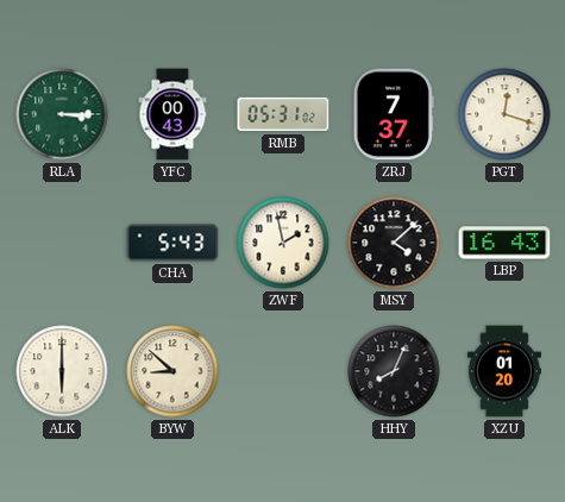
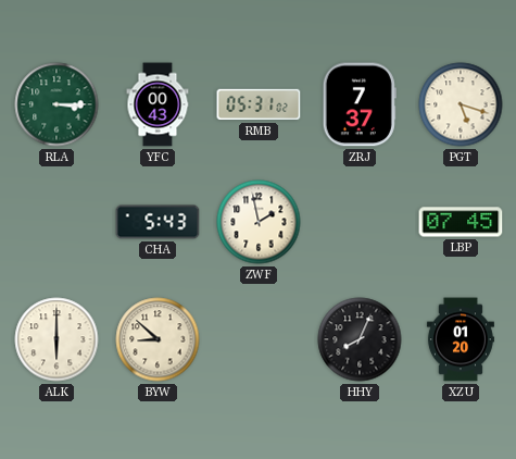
PGT: 12:18 -> 5:18
MSY: 4:08 -> none
LBP: 16:43 -> 07:45
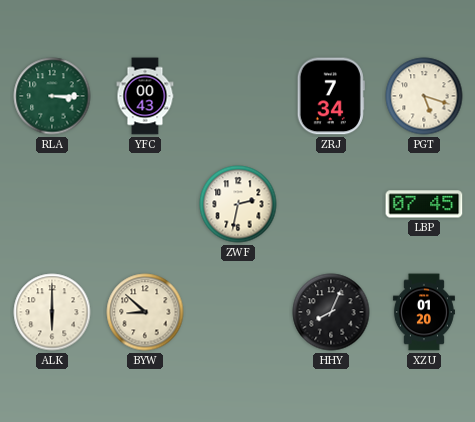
RMB: 05:31 -> none
ZRJ: 7:37 -> 7:34
CHA: 5:43 -> none
ZWF: 1:58 -> 2:32
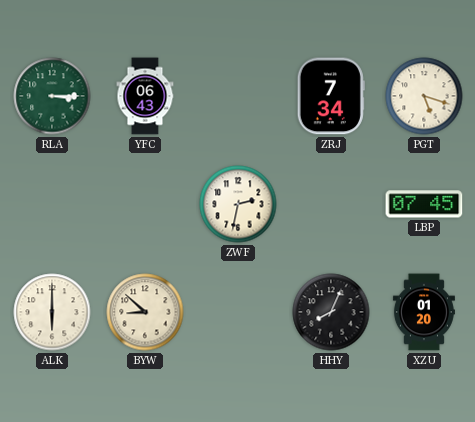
YFC: 00:43 -> 06:43
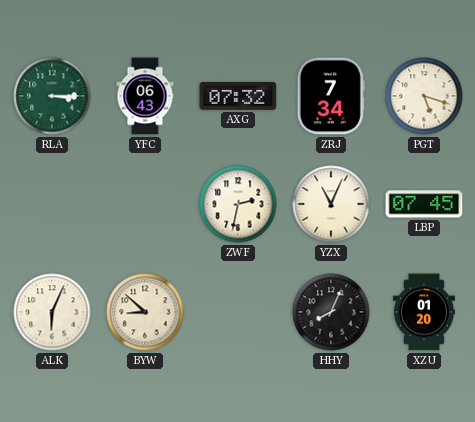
AXG: none -> 07:32
YZX: none -> 11:04
ALK: 6:00 -> 6:04
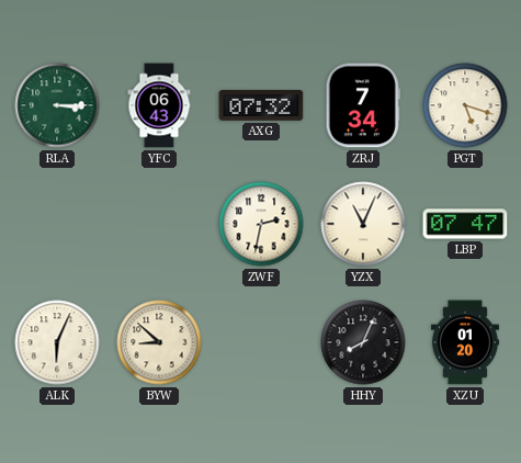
LBP: 07:45 -> 07:47
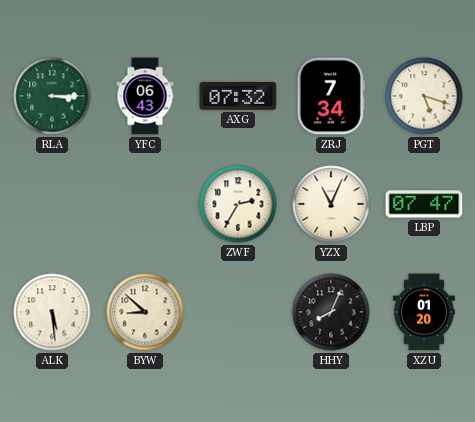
ZWF: 2:32 -> 2:35
ALK: 6:04 -> 5:29
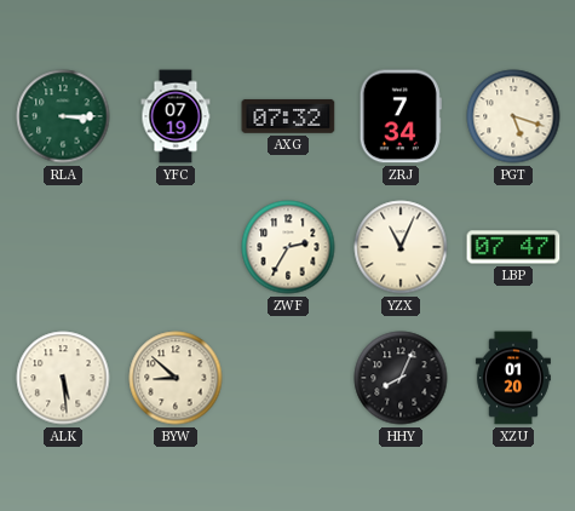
YFC: 06:43 -> 07:19
